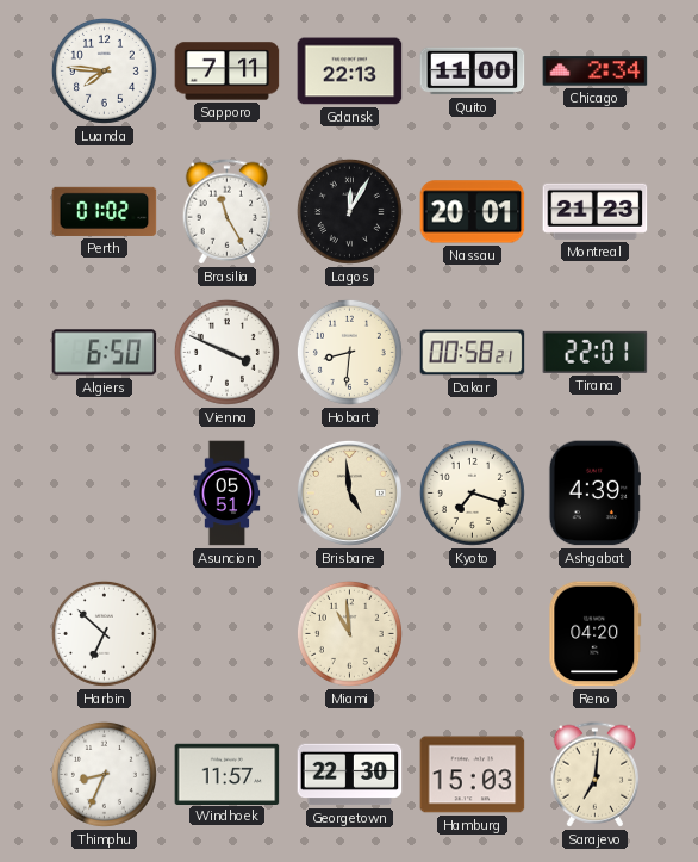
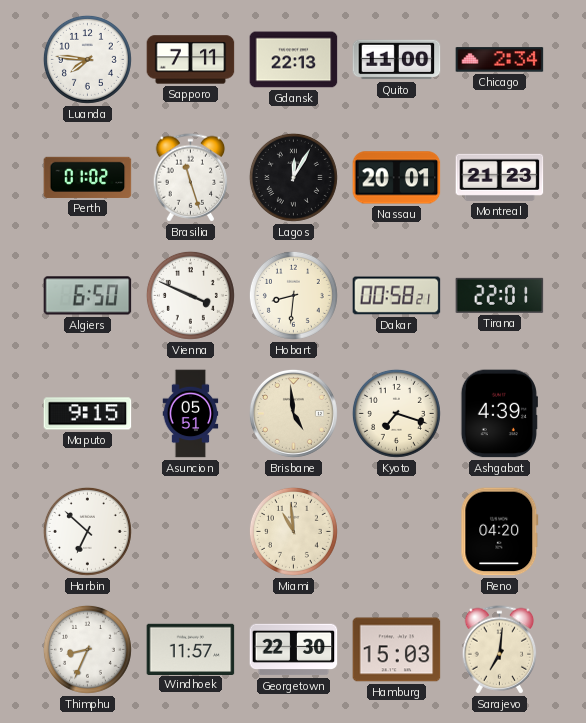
Brasilia: 11:25 -> 11:27
Maputo: none -> 9:15
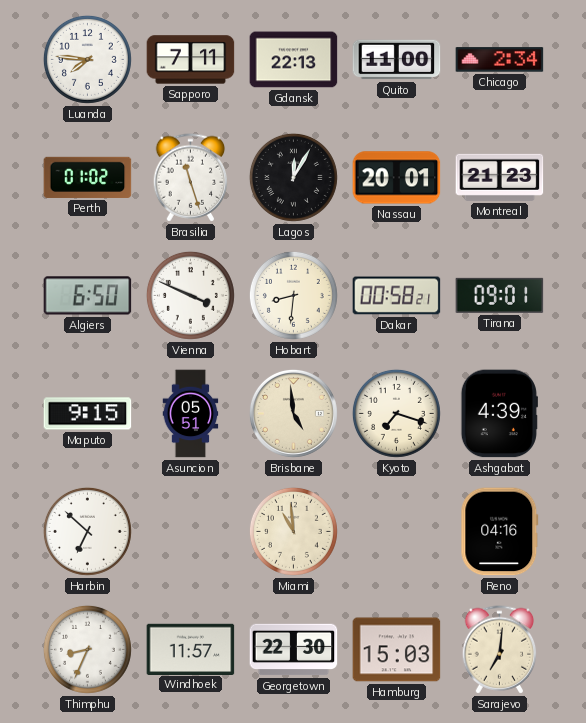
Tirana: 22:01 -> 09:01
Reno: 04:20 -> 04:16
